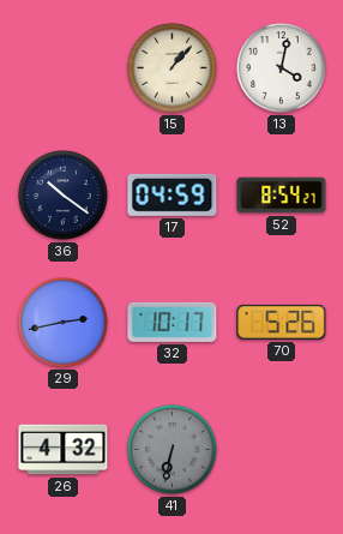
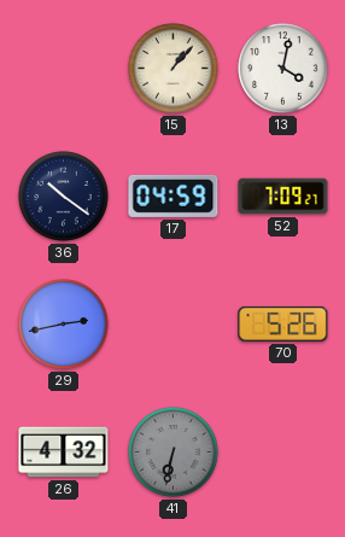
52: 8:54 -> 7:09
32: 10:17 -> none
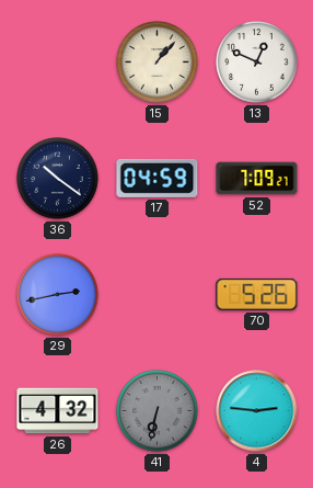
13: 4:02 -> 12:49
4: none -> 2:46
